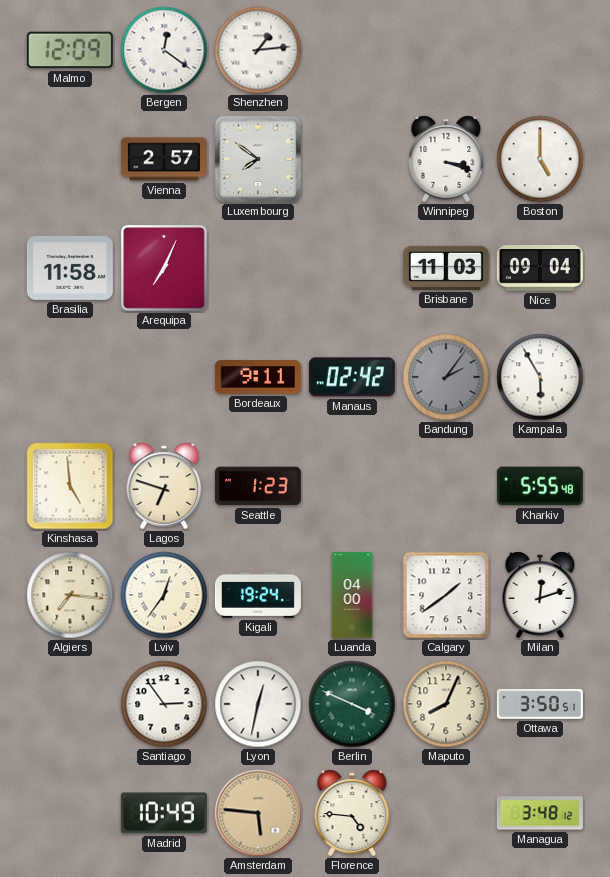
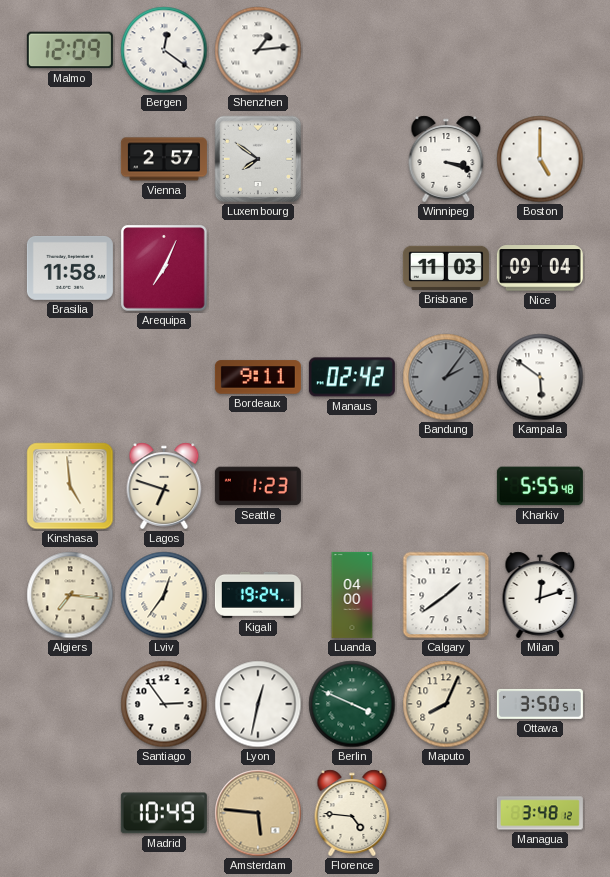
Kampala: 5:55 -> 5:51
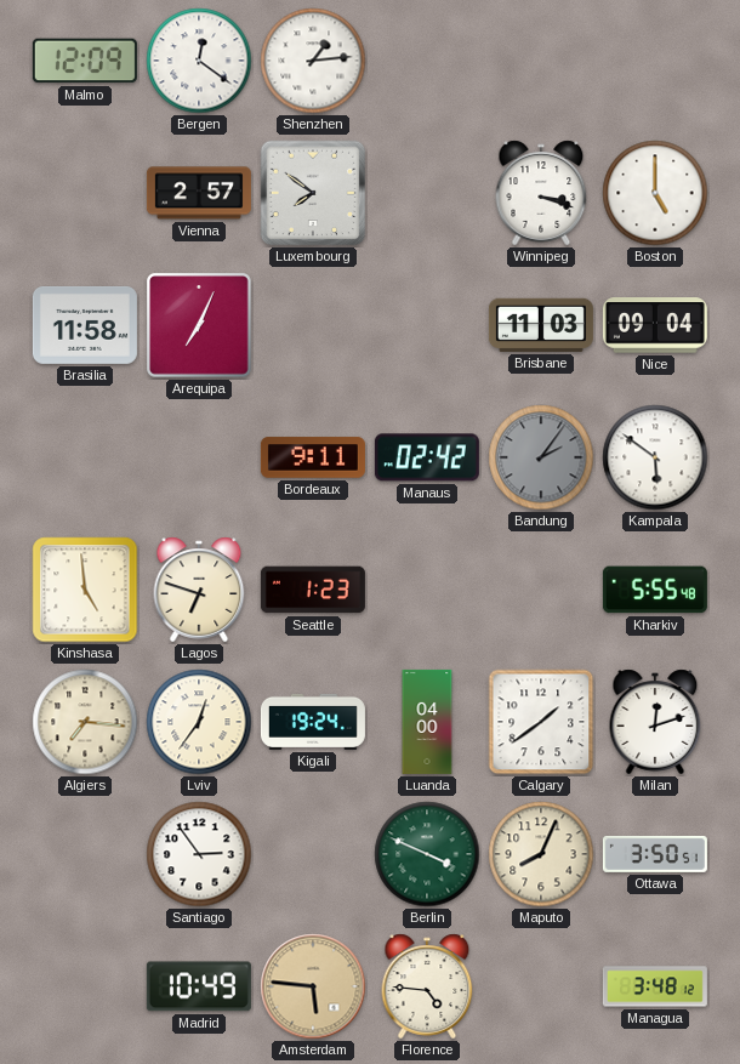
Lyon: 12:32 -> none
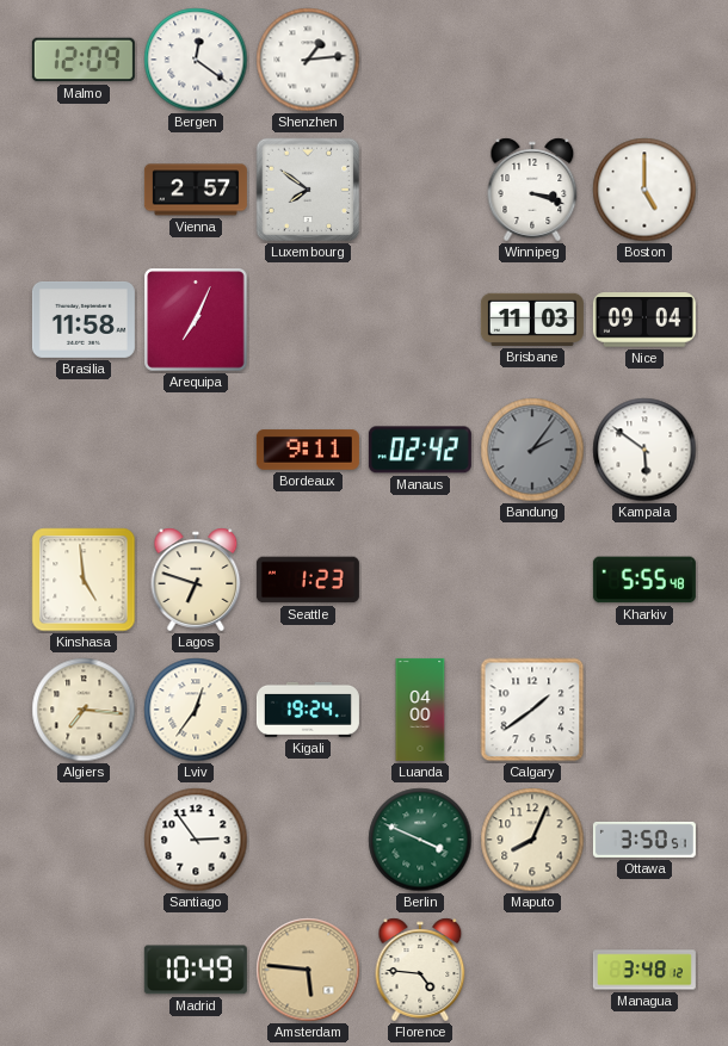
Milan: 12:12 -> none
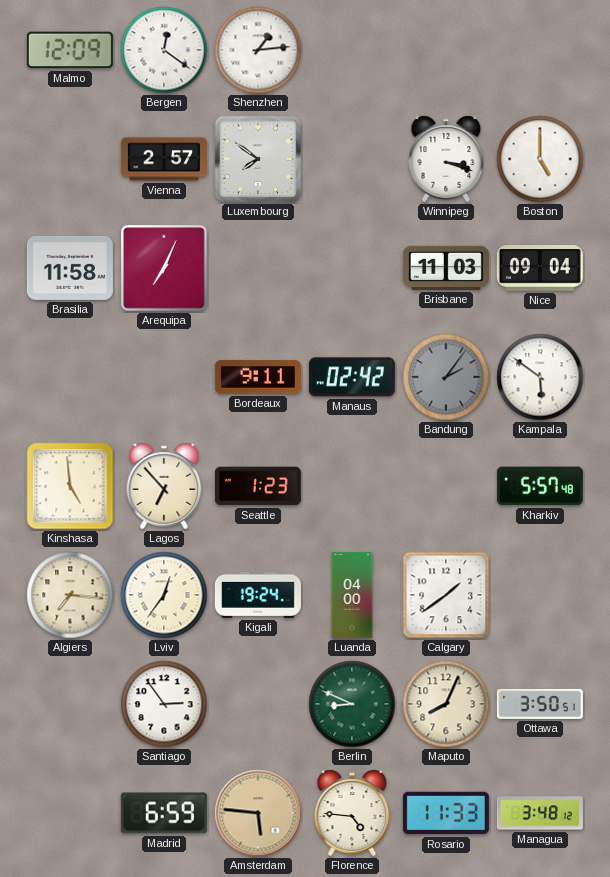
Lagos: 6:48 -> 6:53
Kharkiv: 5:55 -> 5:57
Berlin: 3:49 -> 8:49
Madrid: 10:49 -> 6:59
Rosario: none -> 11:33
